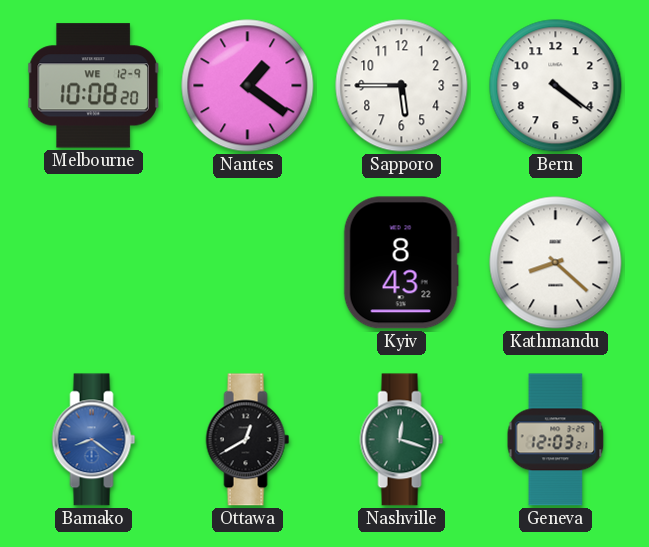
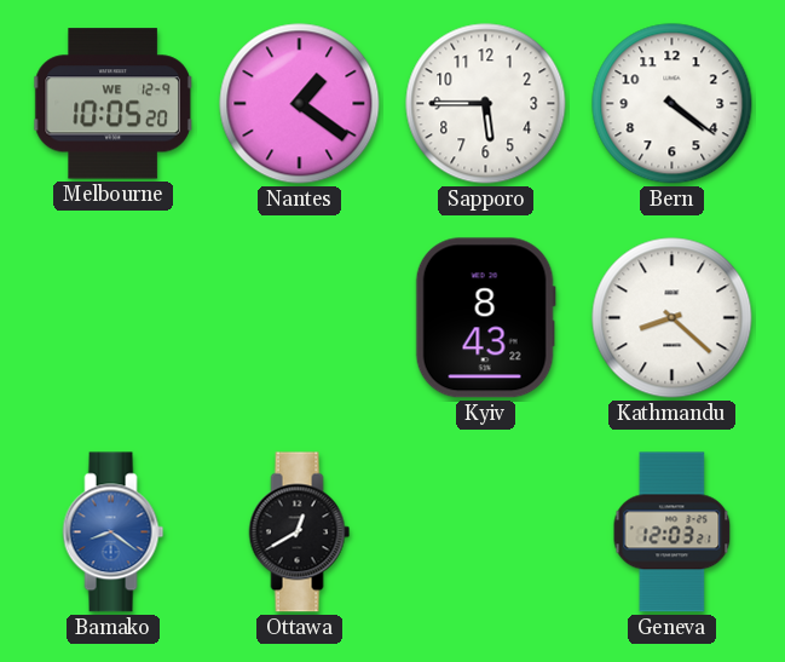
Melbourne: 10:08 -> 10:05
Nashville: 12:18 -> none
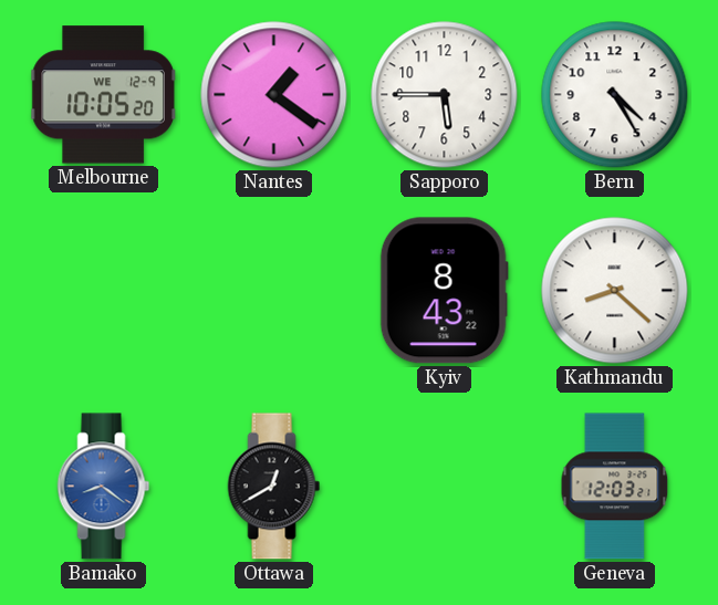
Bern: 4:21 -> 4:25
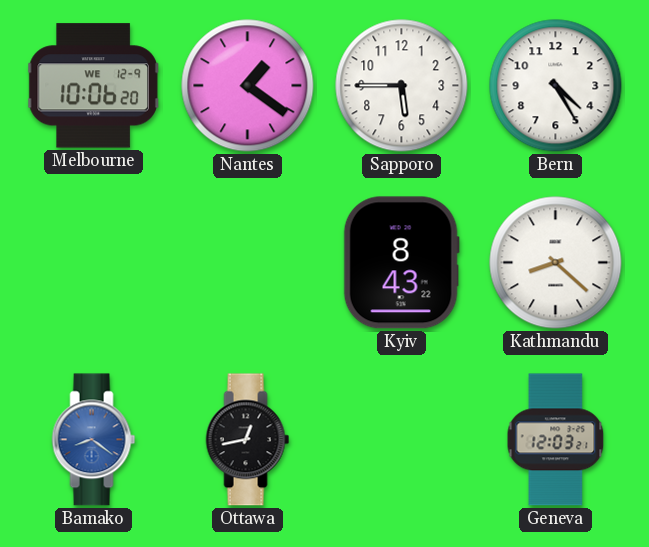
Melbourne: 10:05 -> 10:06
Ottawa: 12:40 -> 12:43
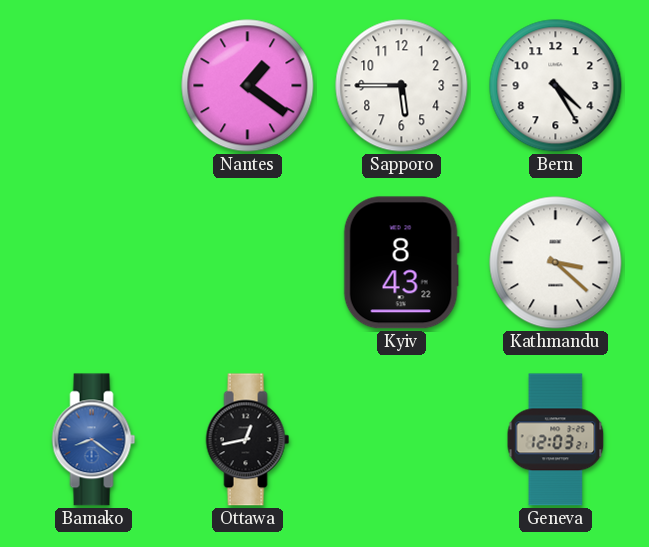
Melbourne: 10:06 -> none
Kathmandu: 8:22 -> 3:22
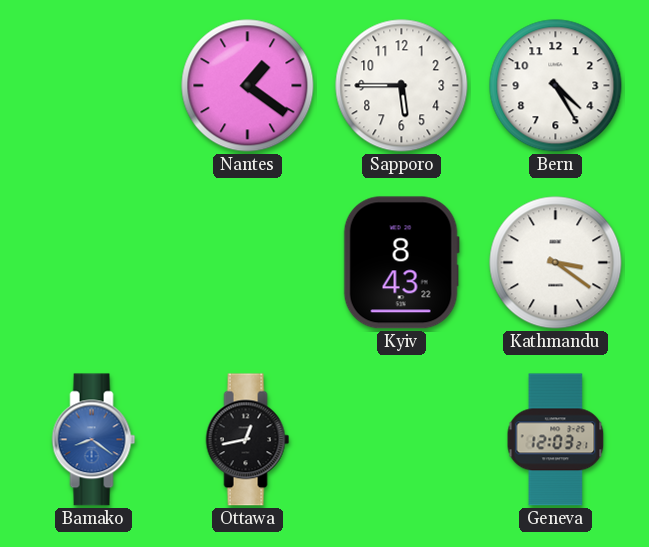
Kathmandu: 3:22 -> 3:21
